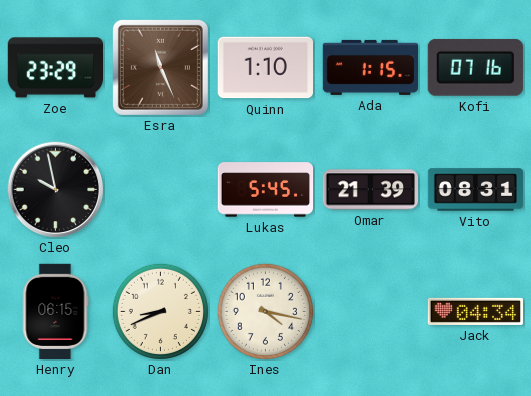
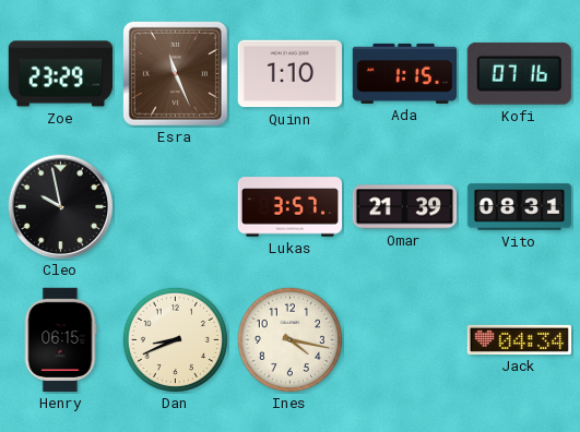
Lukas: 5:45 -> 3:57
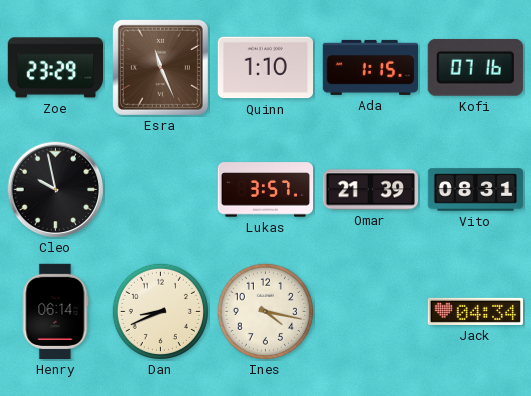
Henry: 06:15 -> 06:14
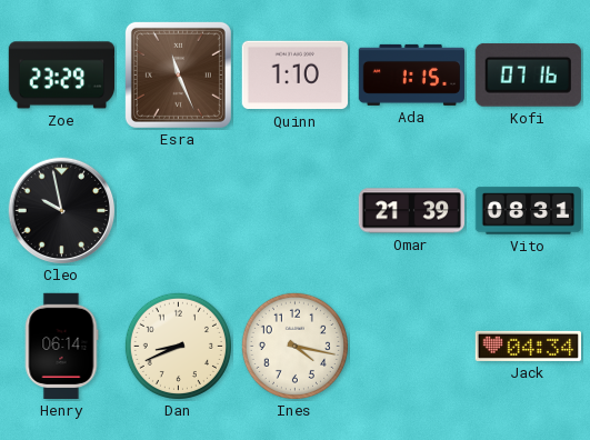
Lukas: 3:57 -> none
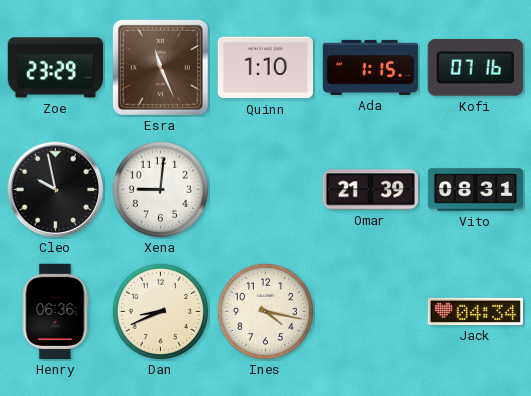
Xena: none -> 9:01
Henry: 06:14 -> 06:36
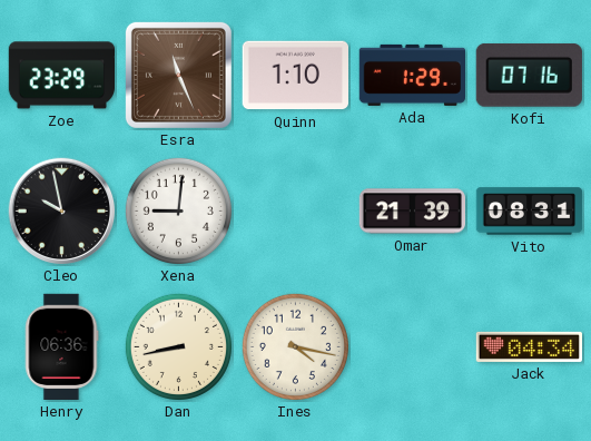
Ada: 1:15 -> 1:29
Dan: 8:41 -> 8:43
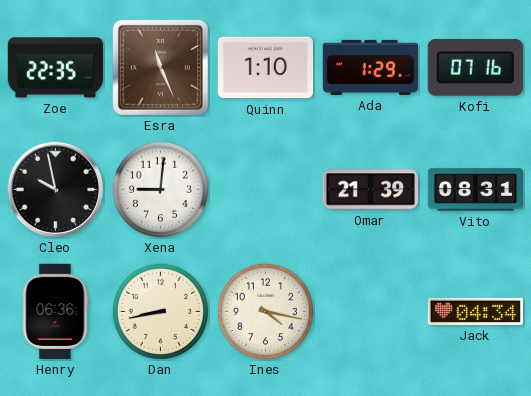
Zoe: 23:29 -> 22:35
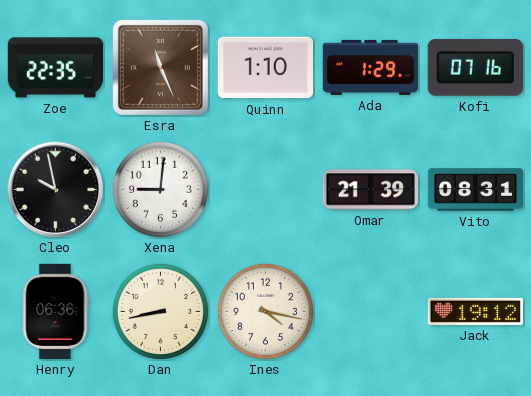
Jack: 04:34 -> 19:12
